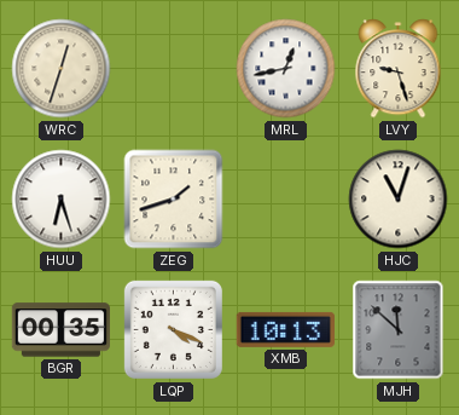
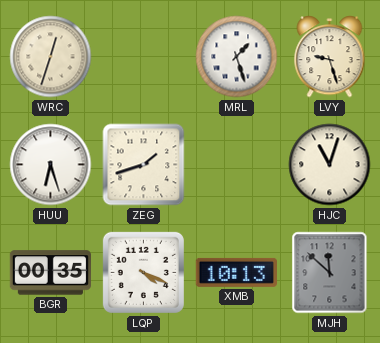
MRL: 12:43 -> 1:27
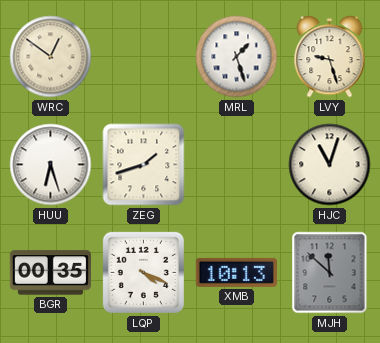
WRC: 12:33 -> 12:51
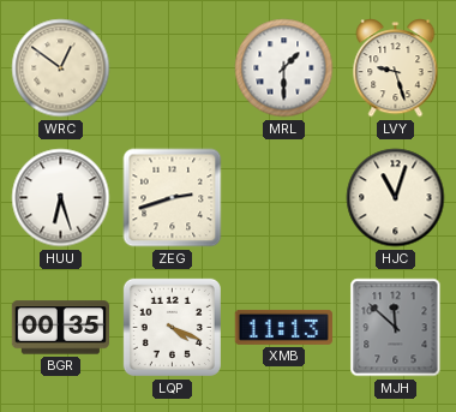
MRL: 1:27 -> 1:30
ZEG: 1:42 -> 2:42
XMB: 10:13 -> 11:13
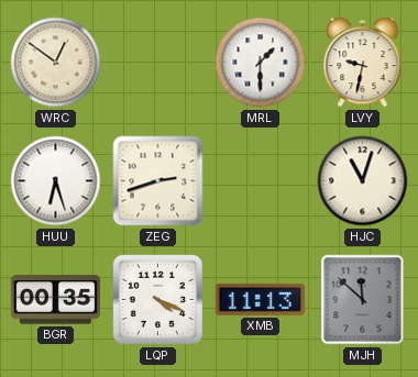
LVY: 9:27 -> 9:32
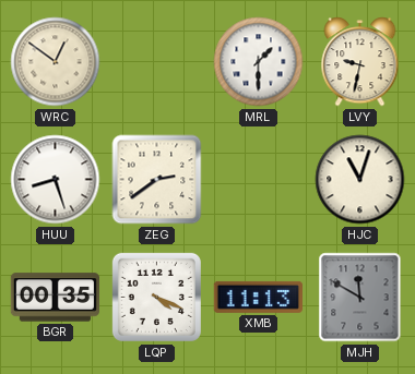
HUU: 6:27 -> 8:27
ZEG: 2:42 -> 2:39
MJH: 11:52 -> 11:50
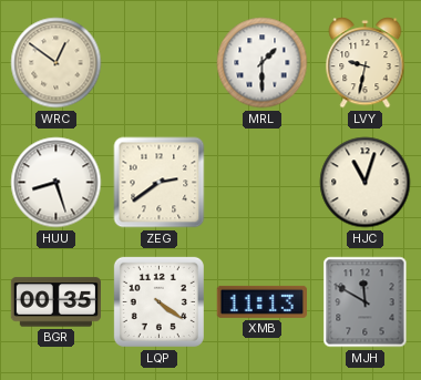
LQP: 4:19 -> 4:21
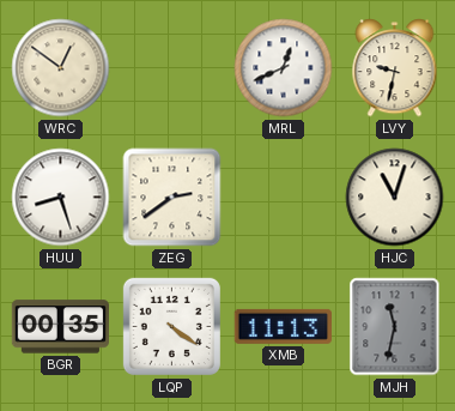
MRL: 1:30 -> 12:41
MJH: 11:50 -> 11:32
